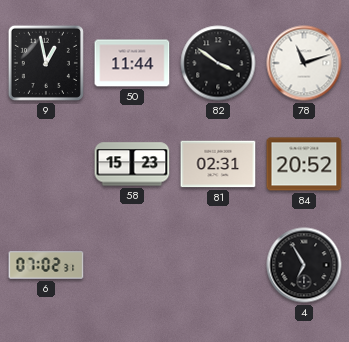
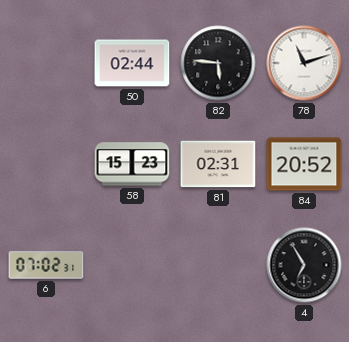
9: 12:58 -> none
50: 11:44 -> 02:44
82: 3:51 -> 5:46
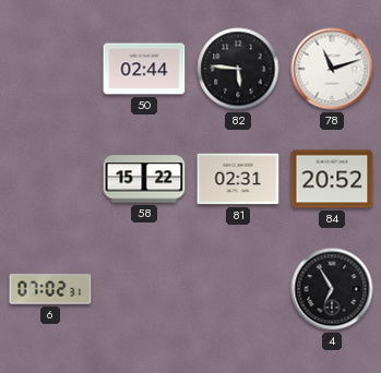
58: 15:23 -> 15:22
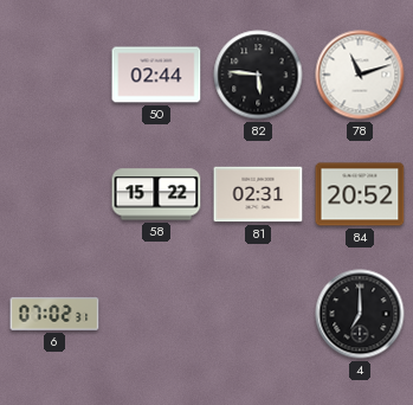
4: 6:55 -> 7:00
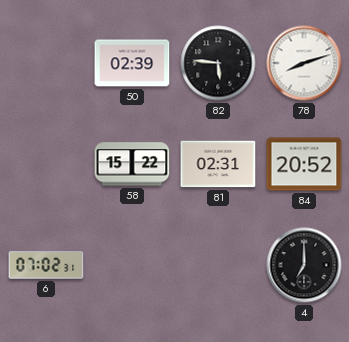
50: 02:44 -> 02:39
78: 11:12 -> 8:12
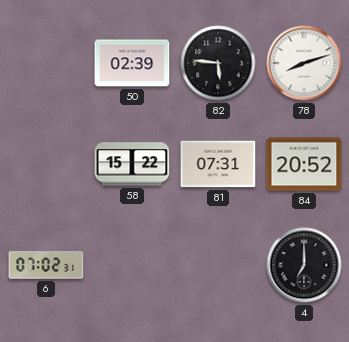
81: 02:31 -> 07:31
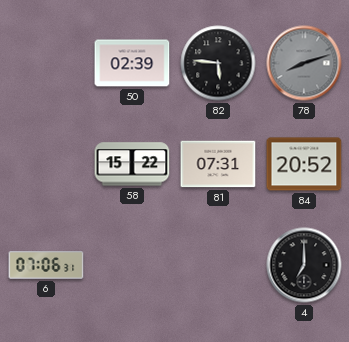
78 dial: white -> grey
6: 07:02 -> 07:06
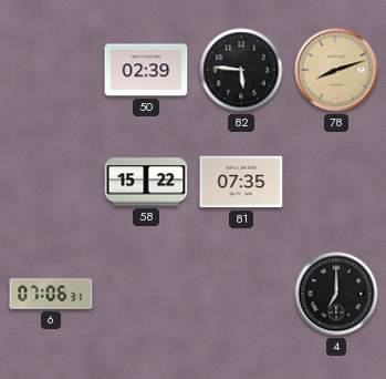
78 dial: grey -> champagne
81: 07:31 -> 07:35
84: 20:52 -> none
